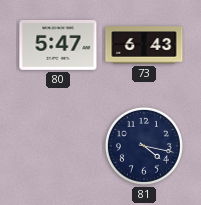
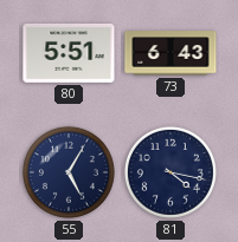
80: 5:47 -> 5:51
55: none -> 5:05
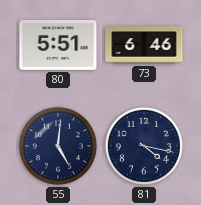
73: 6:43 -> 6:46
55: 5:05 -> 5:01
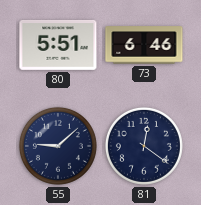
55: 5:01 -> 9:08
81: 4:17 -> 12:21
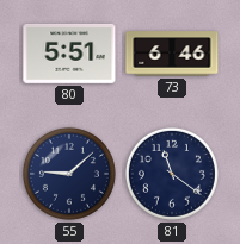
81: 12:21 -> 11:21
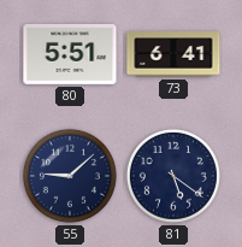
73: 6:46 -> 6:41
81: 11:21 -> 5:21
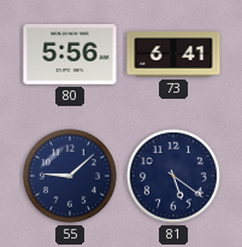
80: 5:51 -> 5:56
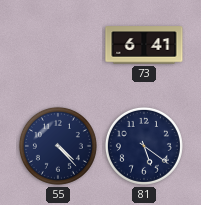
80: 5:56 -> none
55: 9:08 -> 4:23
